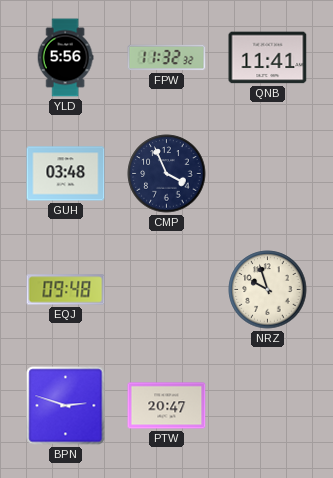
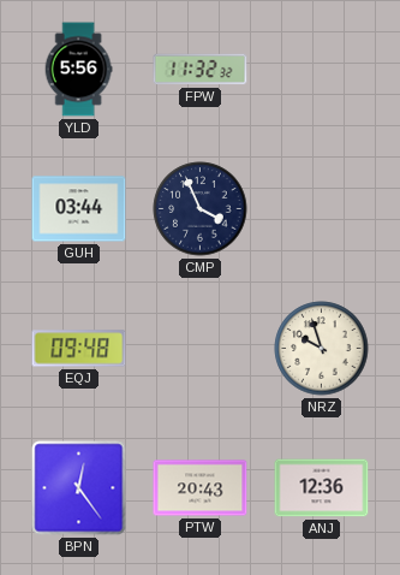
QNB: 11:41 -> none
GUH: 03:48 -> 03:44
BPN: 2:48 -> 12:24
PTW: 20:47 -> 20:43
ANJ: none -> 12:36
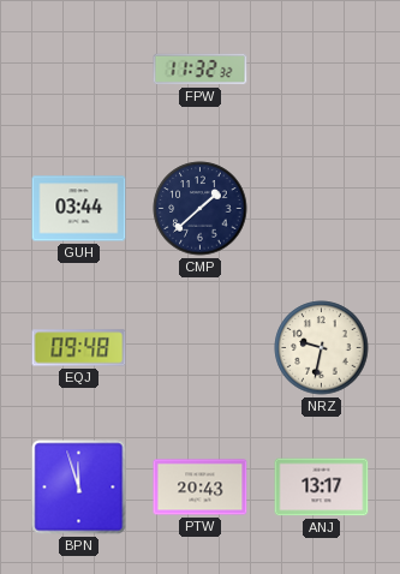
YLD: 5:56 -> none
CMP: 3:56 -> 1:38
NRZ: 9:57 -> 9:32
BPN: 12:24 -> 11:57
ANJ: 12:36 -> 13:17
